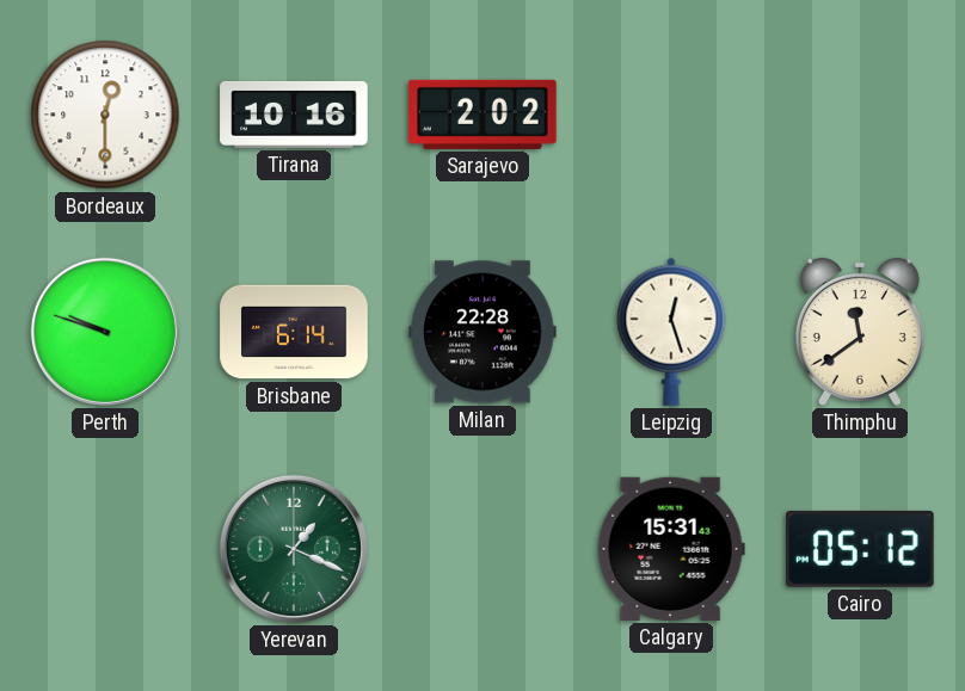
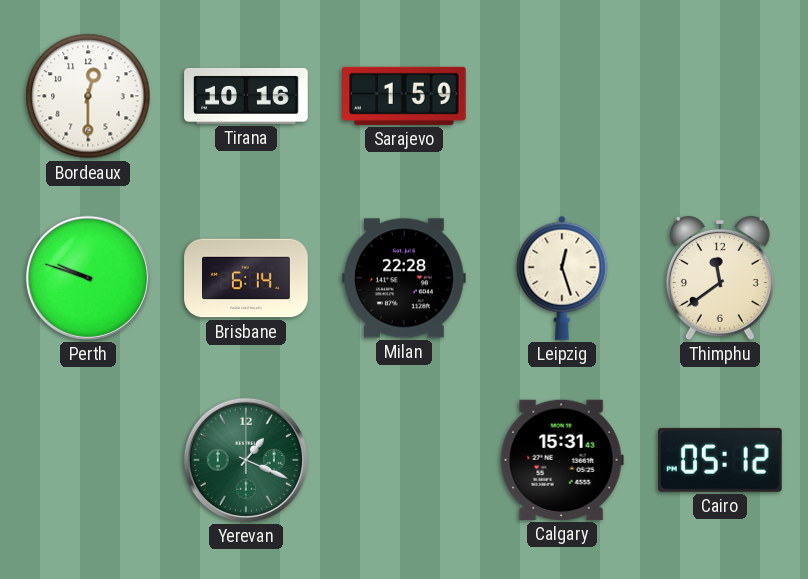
Sarajevo: 2:02 -> 1:59
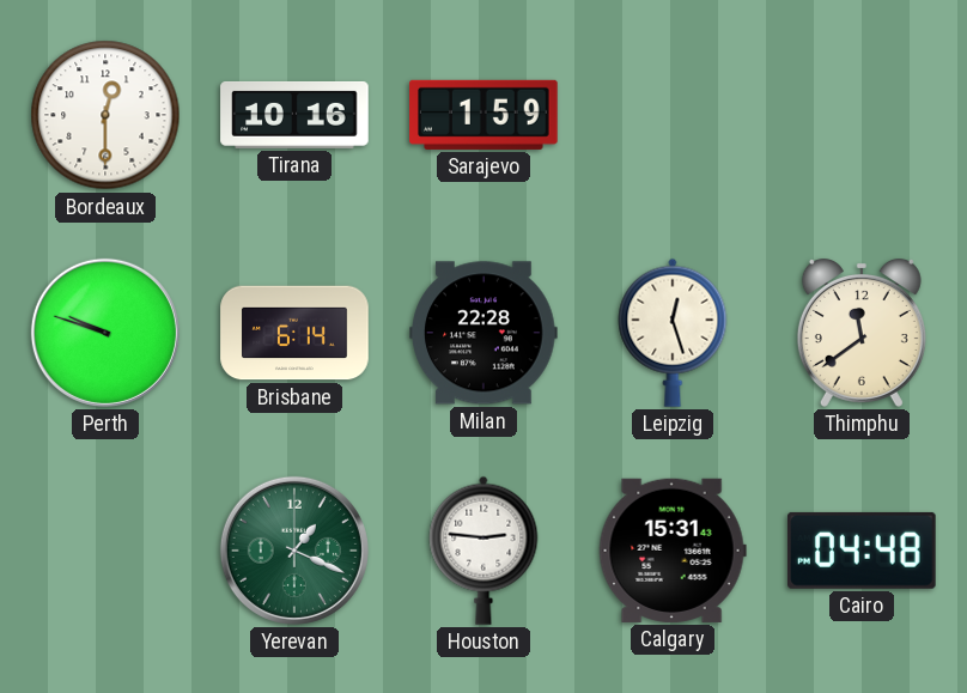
Houston: none -> 2:46
Cairo: 05:12 -> 04:48
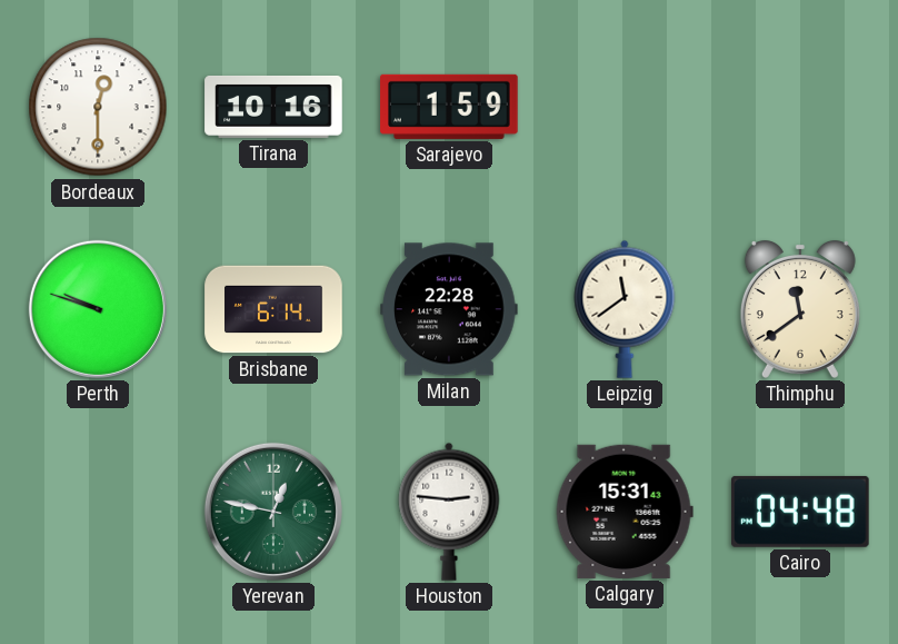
Leipzig: 12:27 -> 11:39
Yerevan: 1:19 -> 12:47
